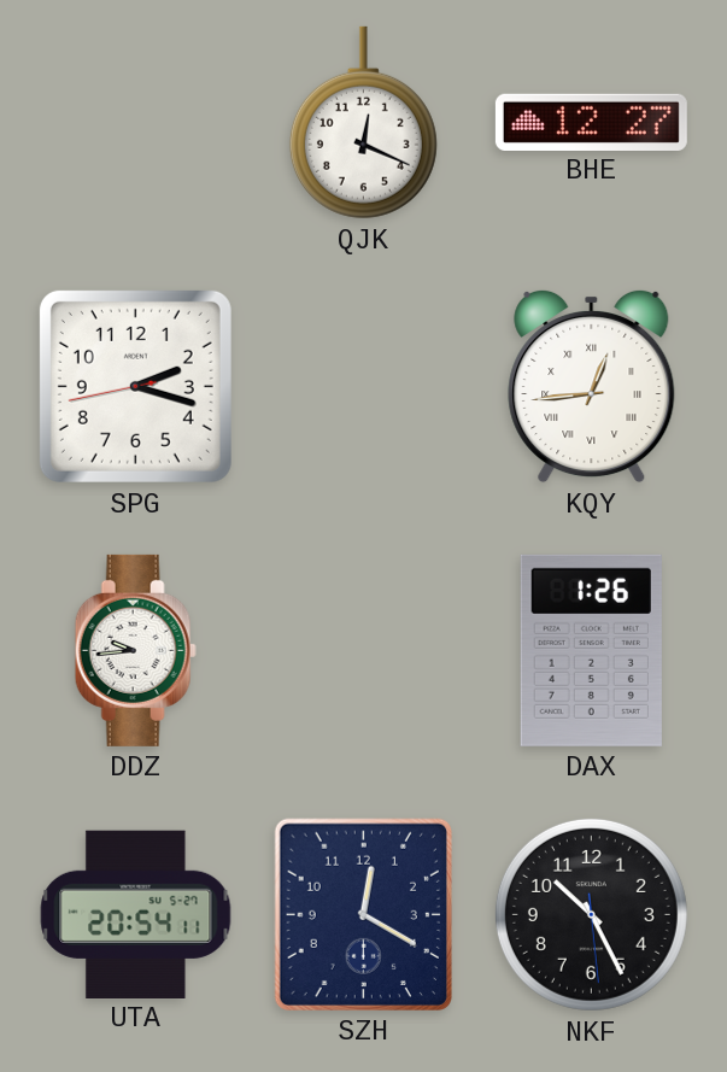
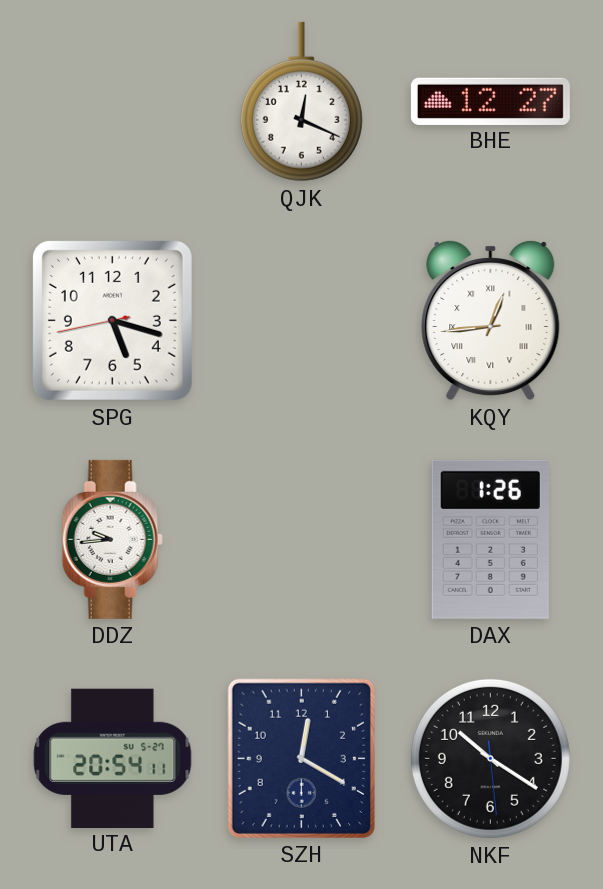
SPG: 2:17 -> 5:17
NKF: 10:25 -> 10:20
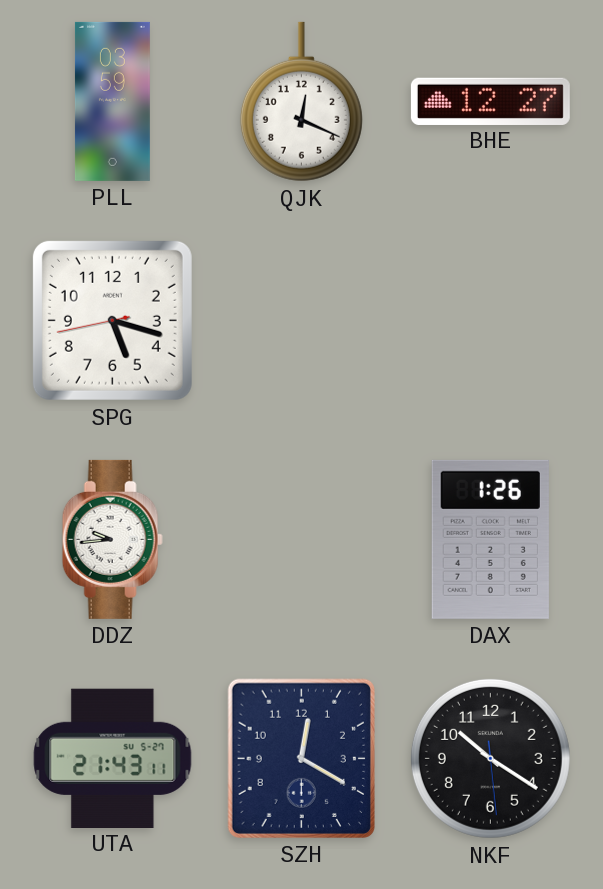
PLL: none -> 03:59
KQY: 12:44 -> none
UTA: 20:54 -> 21:43
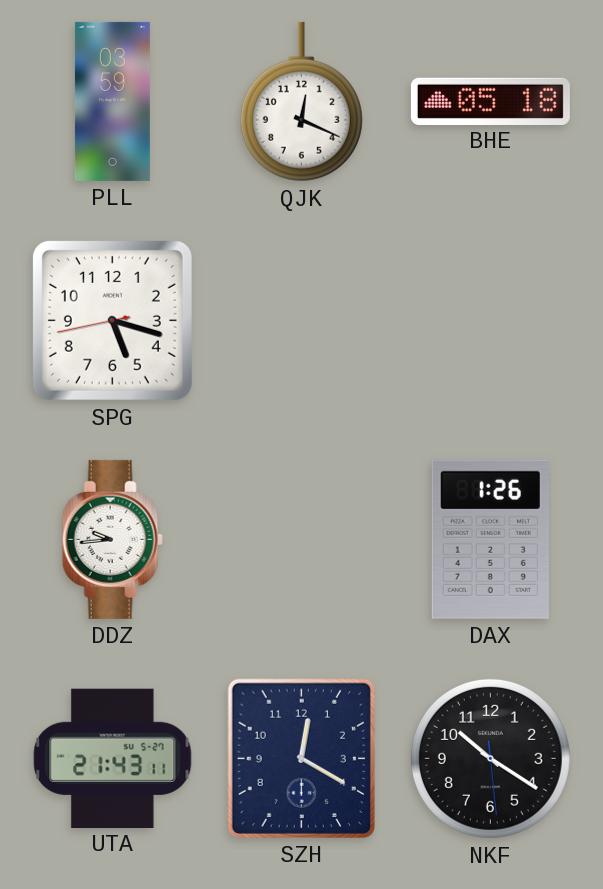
BHE: 12:27 -> 05:18
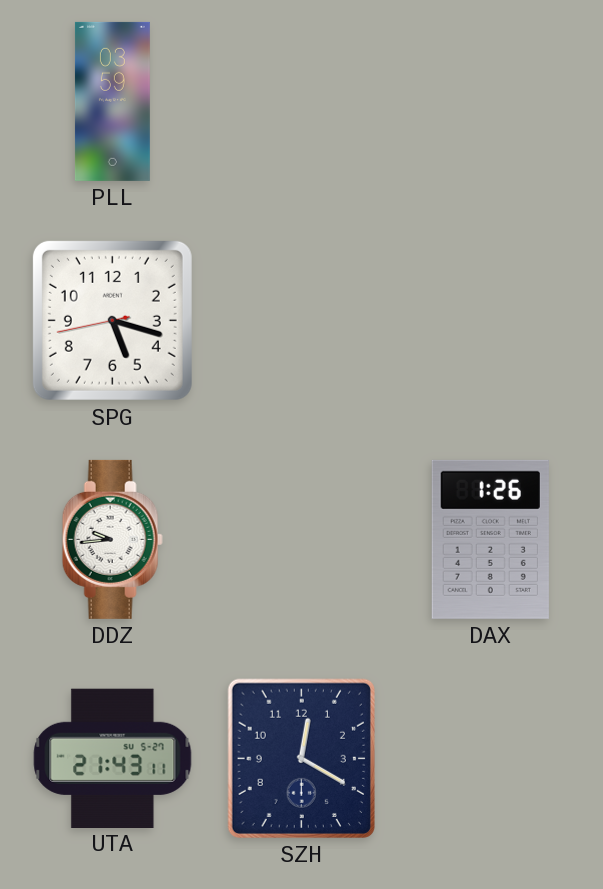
QJK: 12:19 -> none
BHE: 05:18 -> none
NKF: 10:20 -> none
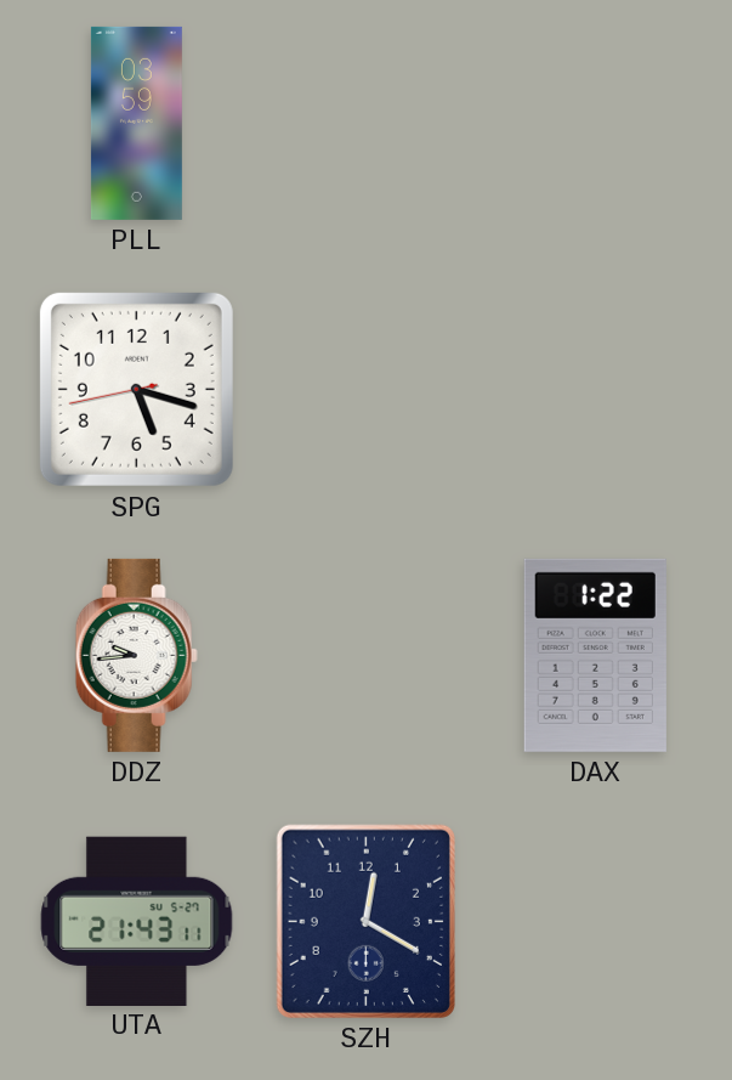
DAX: 1:26 -> 1:22
